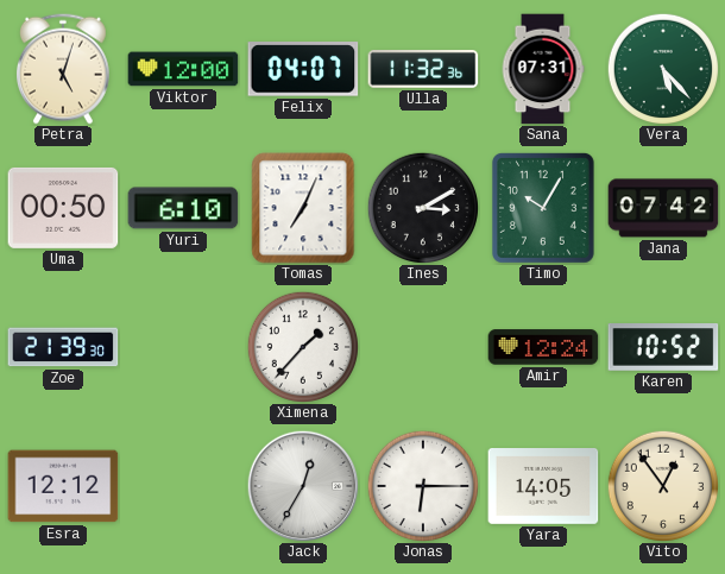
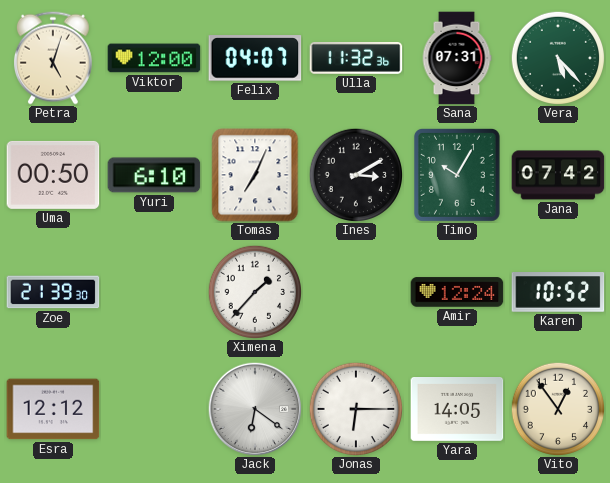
Jack: 12:35 -> 6:21
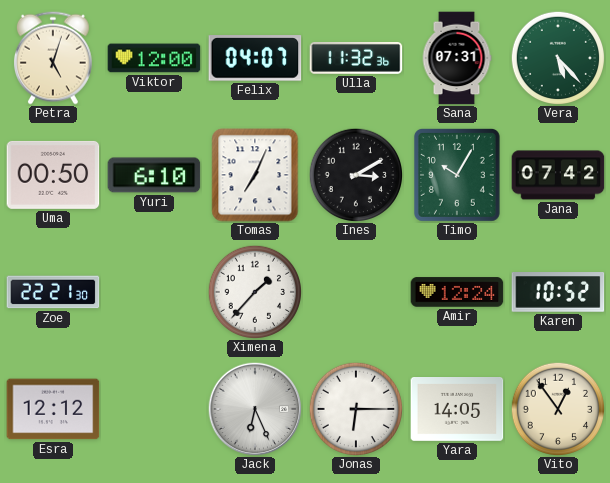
Zoe: 21:39 -> 22:21
Jack: 6:21 -> 6:26
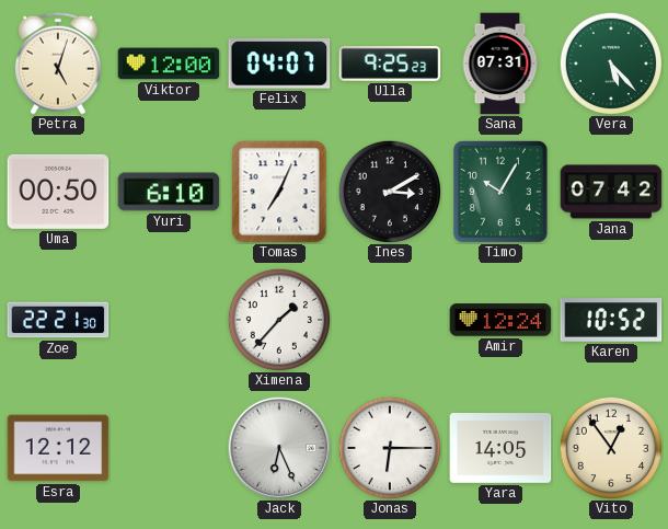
Ulla: 11:32 -> 9:25
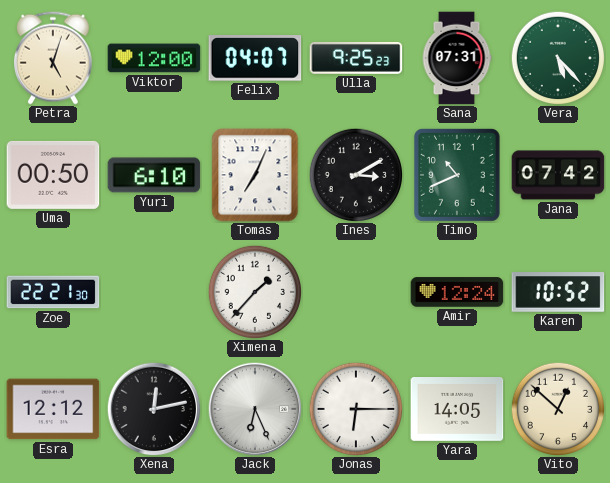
Timo: 10:05 -> 10:41
Xena: none -> 12:13
Vito: 12:54 -> 12:52
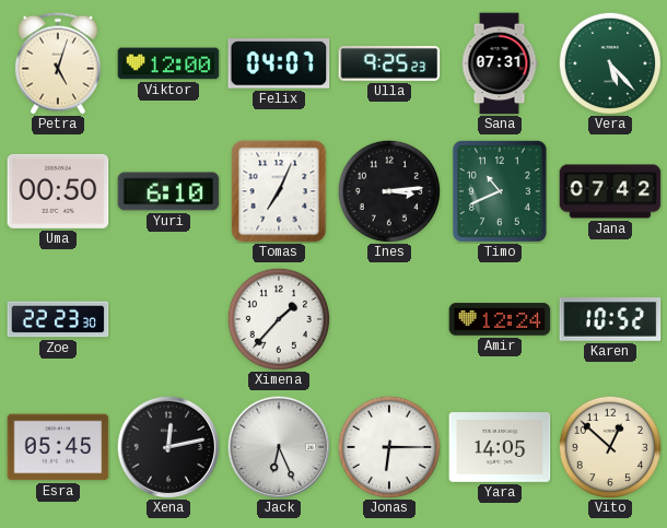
Ines: 3:10 -> 3:14
Zoe: 22:21 -> 22:23
Esra: 12:12 -> 05:45
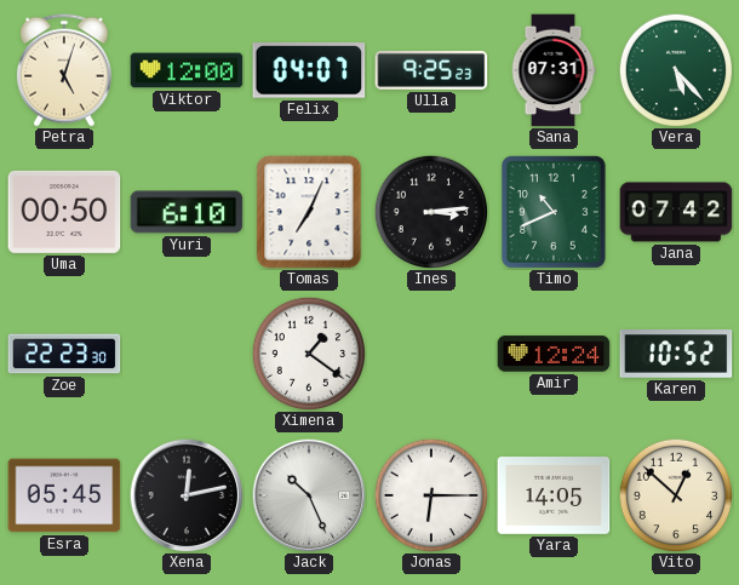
Ximena: 1:37 -> 1:21
Jack: 6:26 -> 10:26
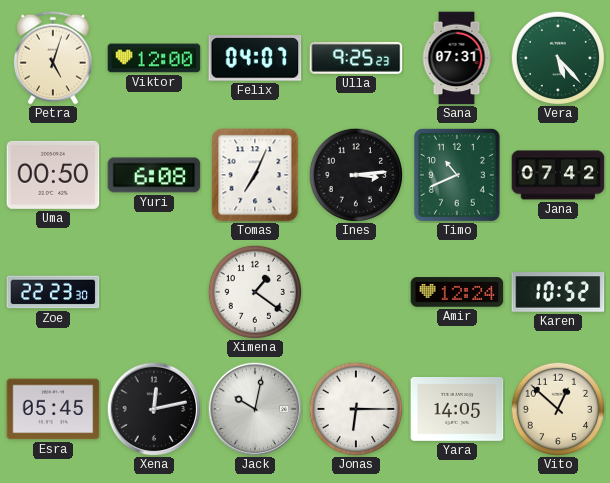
Yuri: 6:10 -> 6:08
Jack: 10:26 -> 10:02
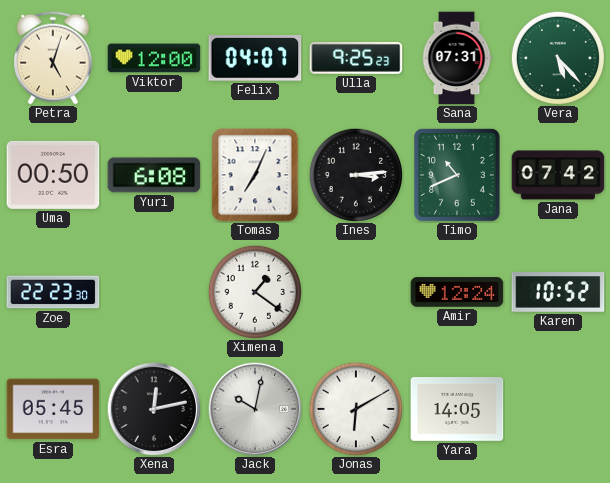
Jonas: 6:15 -> 6:10
Vito: 12:52 -> none
